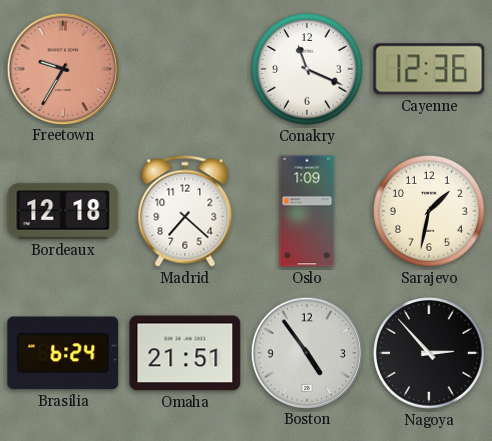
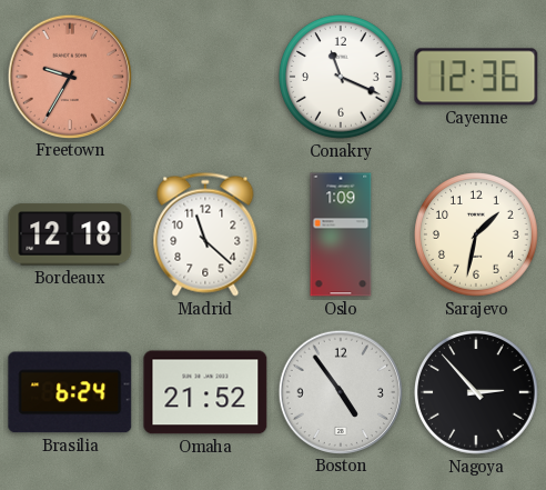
Madrid: 7:22 -> 11:22
Omaha: 21:51 -> 21:52
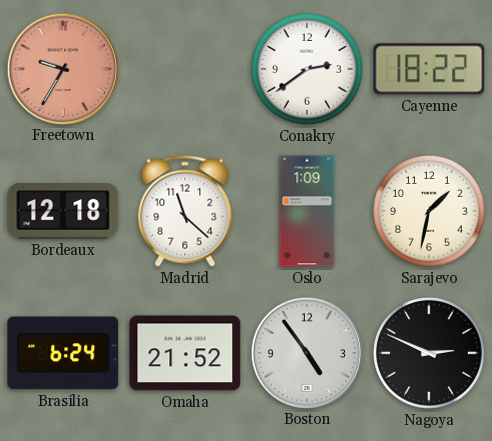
Conakry: 11:19 -> 2:39
Cayenne: 12:36 -> 18:22
Nagoya: 2:53 -> 2:49
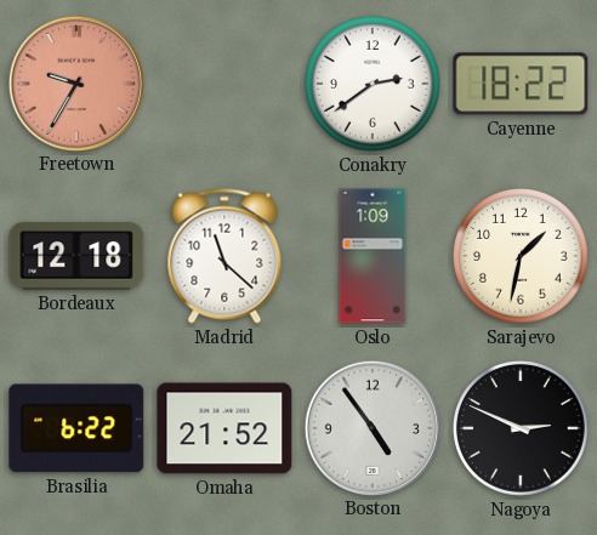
Brasilia: 6:24 -> 6:22
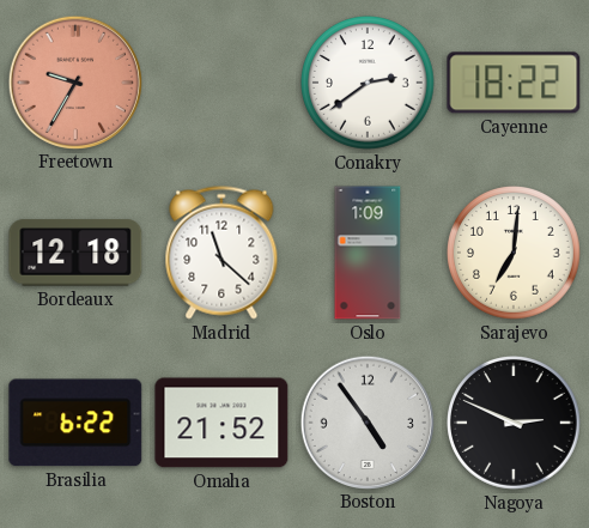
Sarajevo: 1:32 -> 7:01
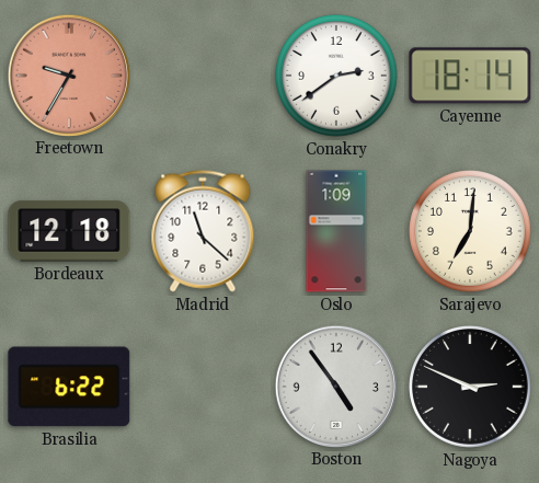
Cayenne: 18:22 -> 18:14
Omaha: 21:52 -> none
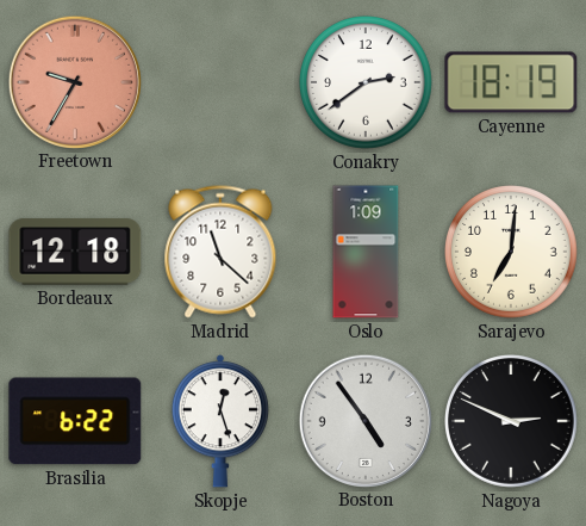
Cayenne: 18:14 -> 18:19
Skopje: none -> 12:27
